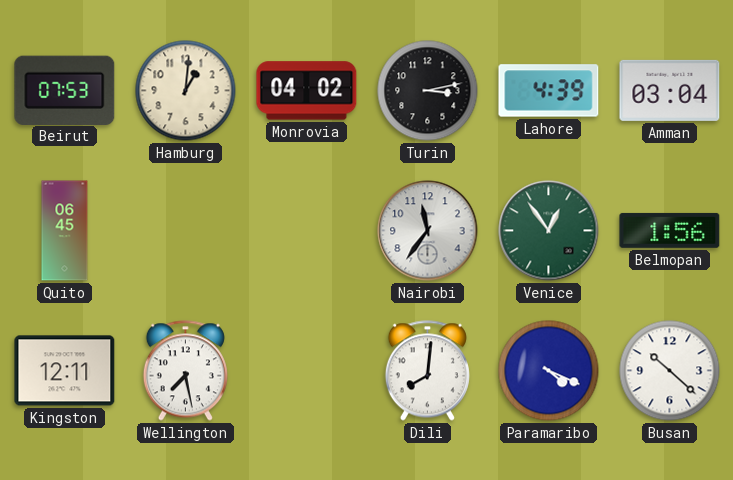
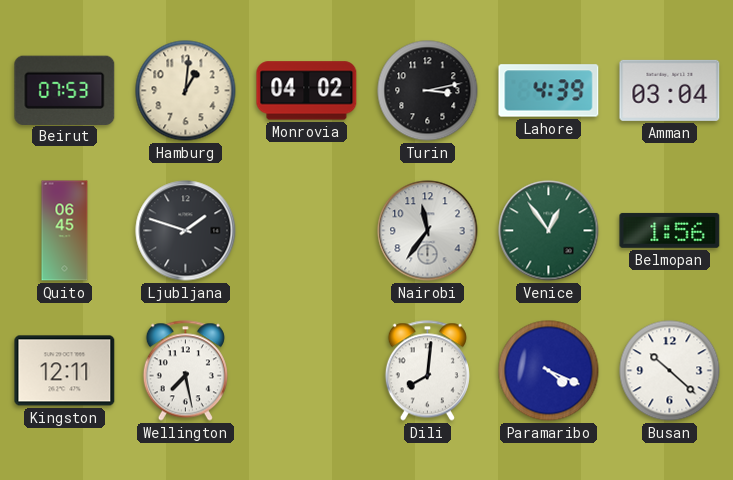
Ljubljana: none -> 1:48
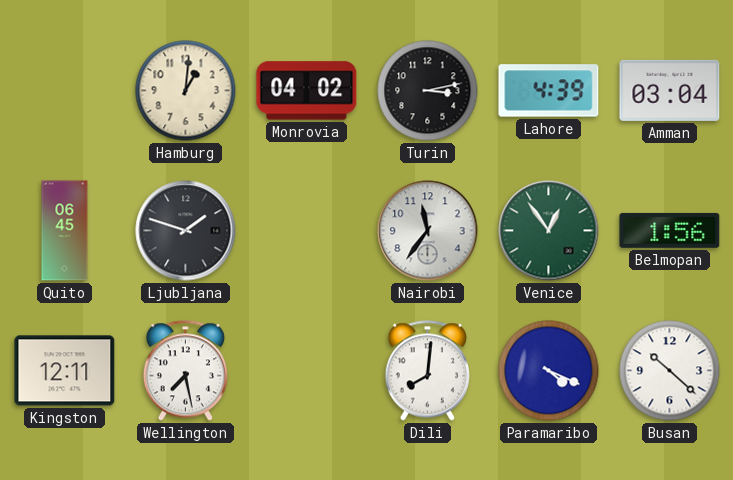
Beirut: 07:53 -> none
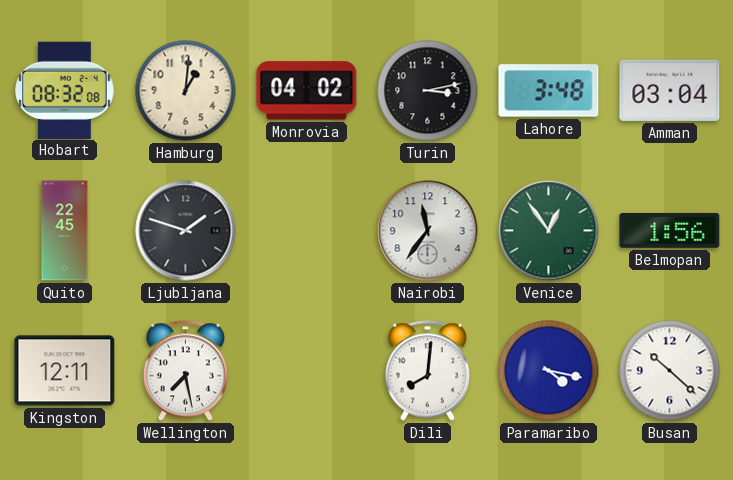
Hobart: none -> 08:32
Lahore: 4:39 -> 3:48
Quito: 06:45 -> 22:45
Paramaribo: 4:19 -> 4:17
